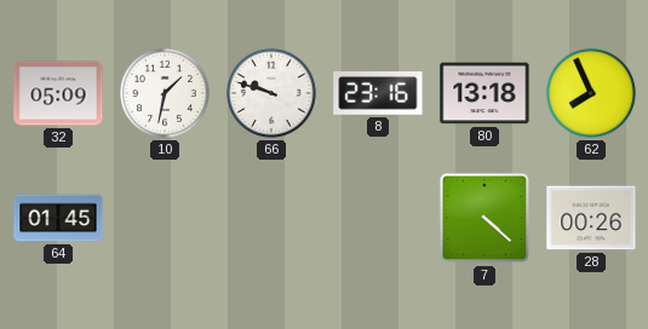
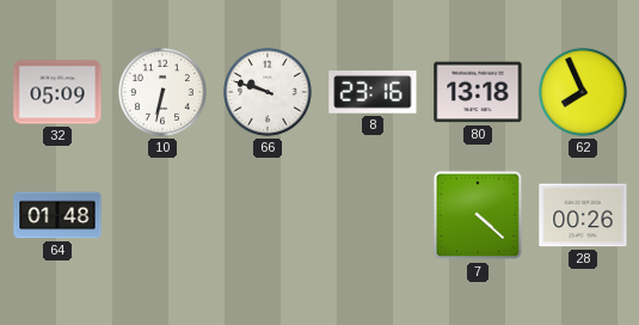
10: 1:32 -> 6:32
64: 01:45 -> 01:48
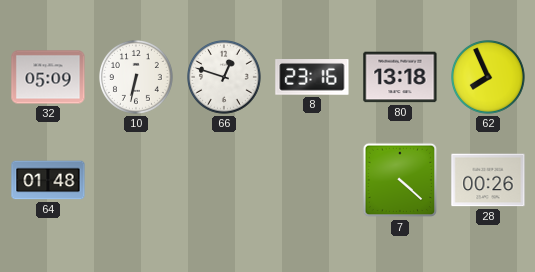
66: 9:48 -> 12:48
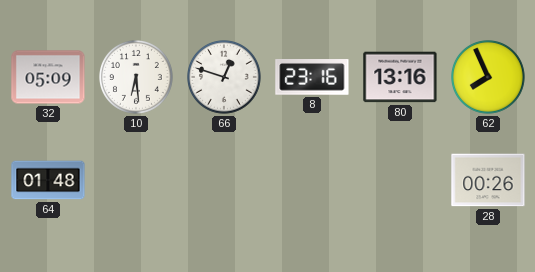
10: 6:32 -> 6:29
80: 13:18 -> 13:16
7: 4:22 -> none
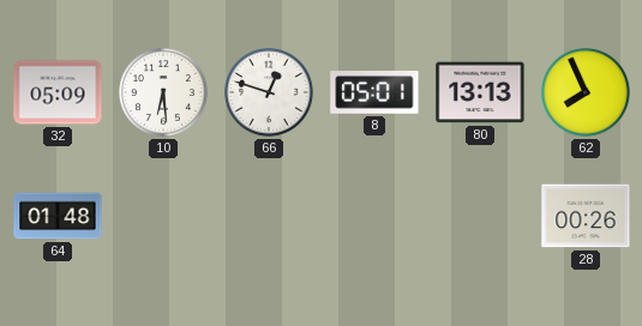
8: 23:16 -> 05:01
80: 13:16 -> 13:13
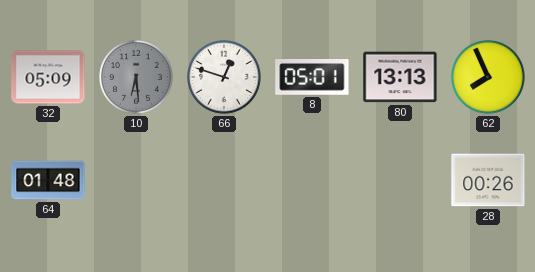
10 dial: white -> grey
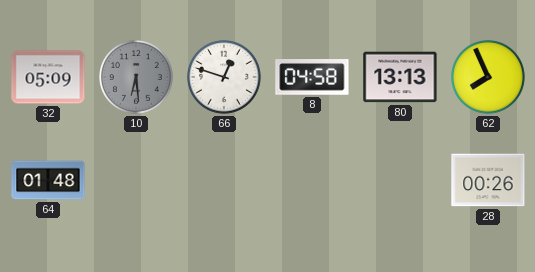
8: 05:01 -> 04:58
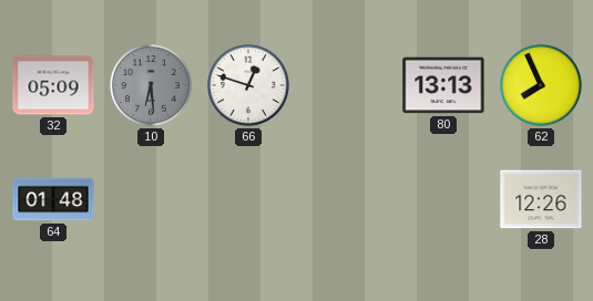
8: 04:58 -> none
28: 00:26 -> 12:26
